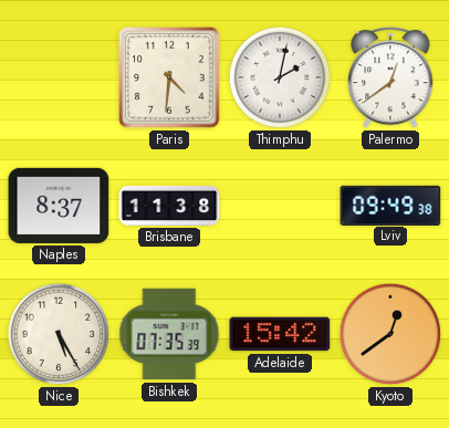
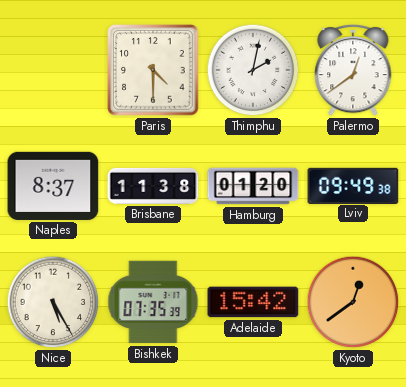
Paris: 4:31 -> 4:30
Hamburg: none -> 01:20
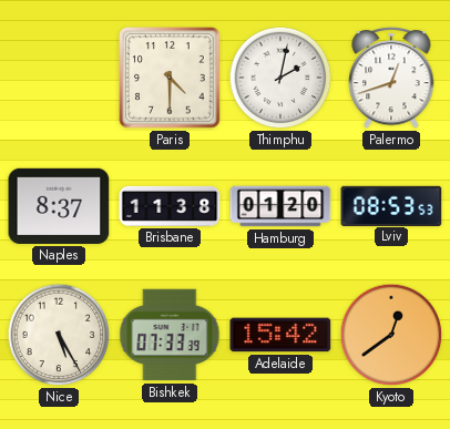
Palermo: 12:39 -> 12:42
Lviv: 09:49 -> 08:53
Bishkek: 07:35 -> 07:33
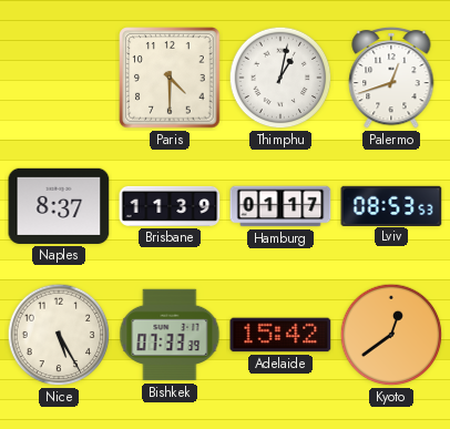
Thimphu: 2:02 -> 1:02
Brisbane: 11:38 -> 11:39
Hamburg: 01:20 -> 01:17
